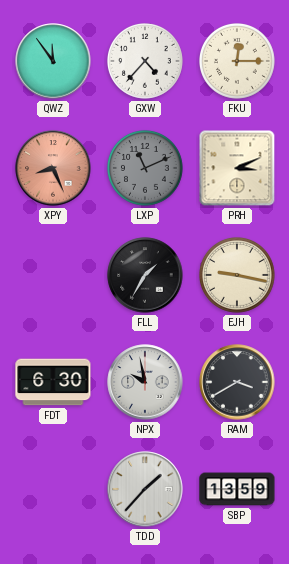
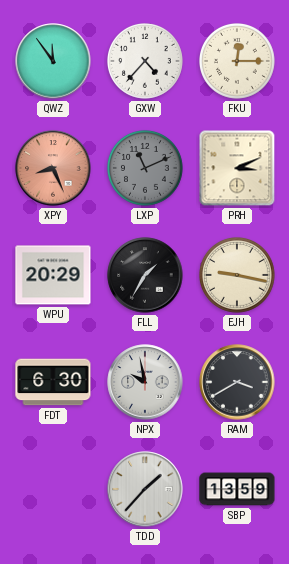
WPU: none -> 20:29
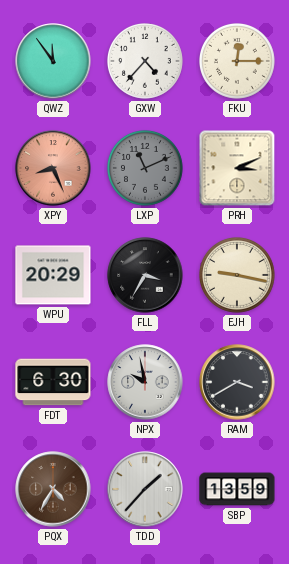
FLL: 1:35 -> 3:35
PQX: none -> 4:35
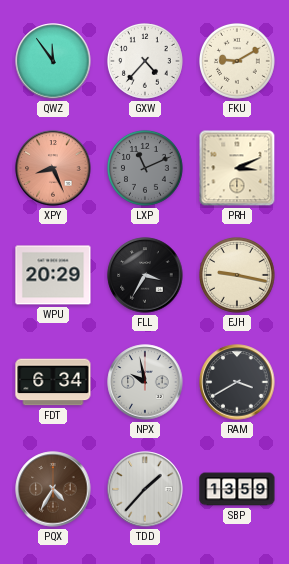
FKU: 12:15 -> 9:10
FDT: 6:30 -> 6:34
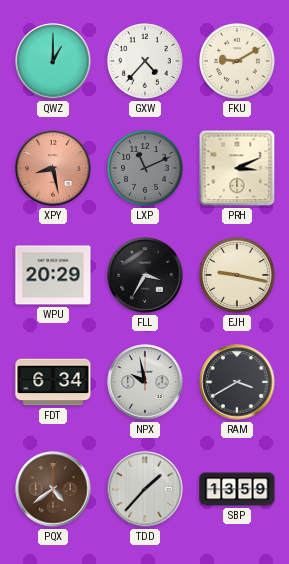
QWZ: 11:54 -> 1:00
XPY: 8:26 -> 8:28
PQX: 4:35 -> 4:39
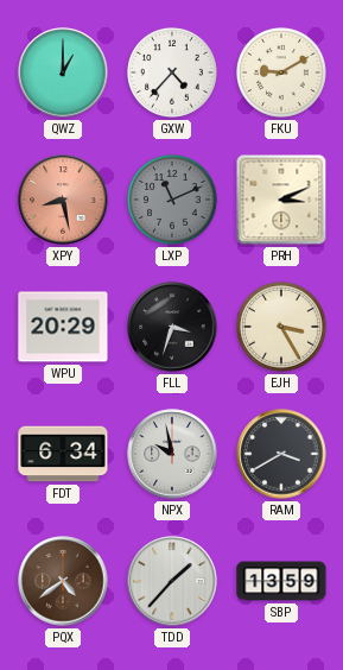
FLL: 3:35 -> 3:33
EJH: 9:17 -> 3:25
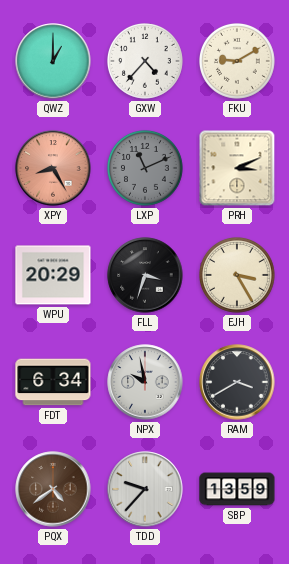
XPY: 8:28 -> 8:25
TDD: 1:37 -> 9:37
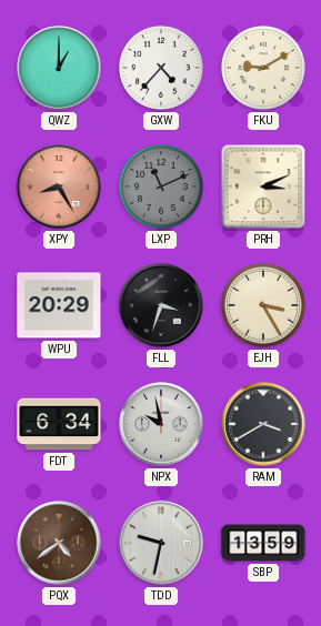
TDD: 9:37 -> 9:32
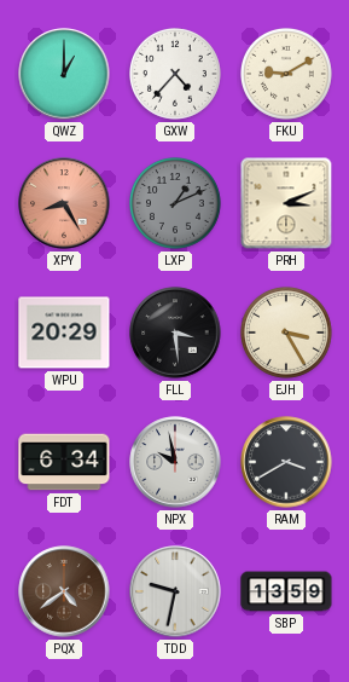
LXP: 11:11 -> 1:11
FLL: 3:33 -> 3:29
